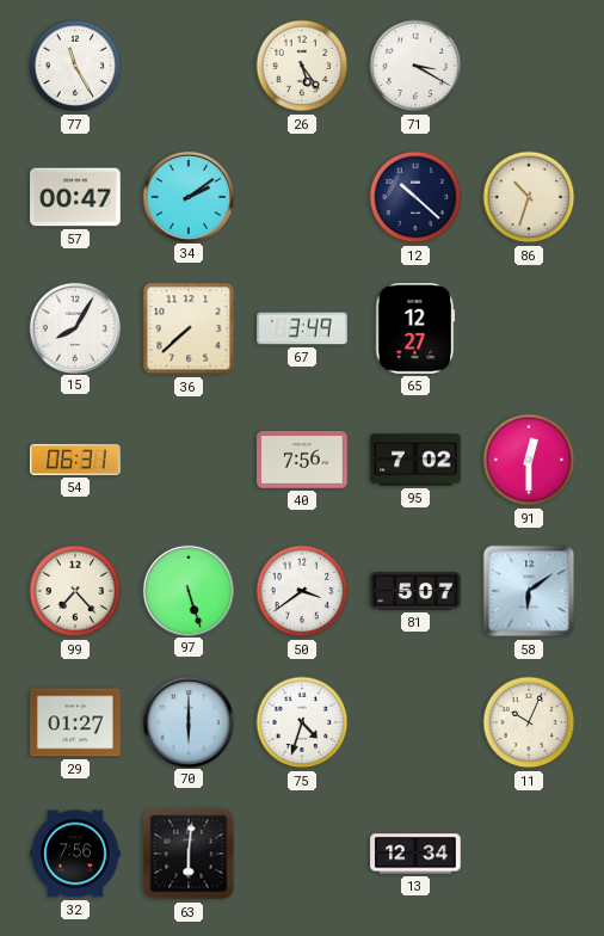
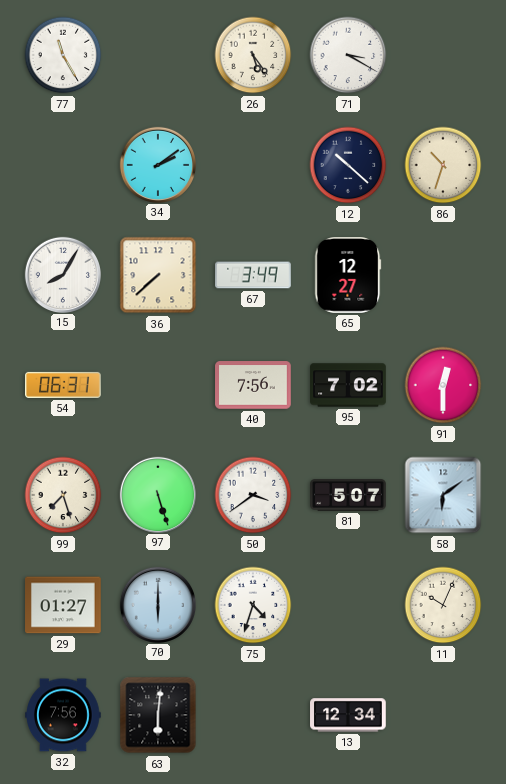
57: 00:47 -> none
99: 7:23 -> 7:27
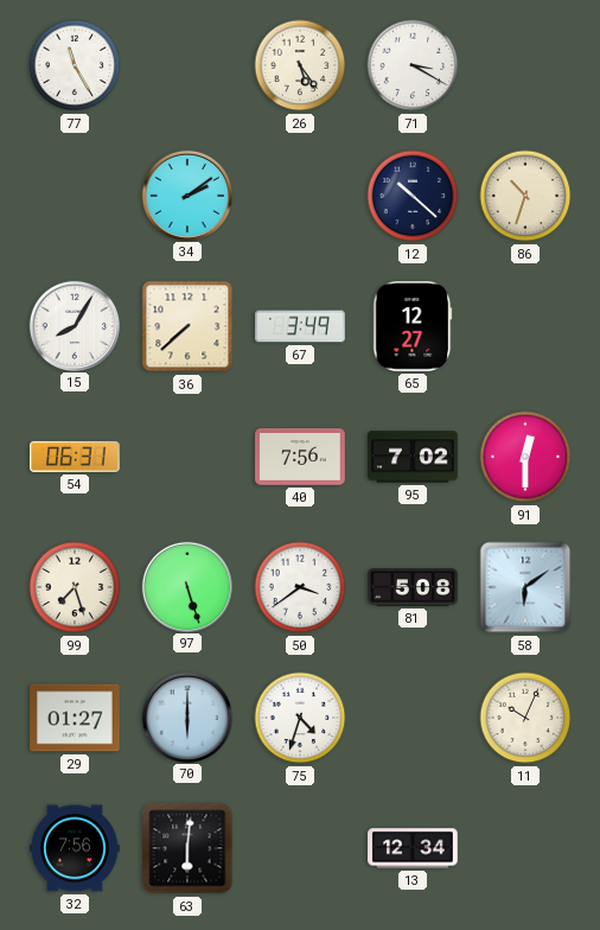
81: 5:07 -> 5:08
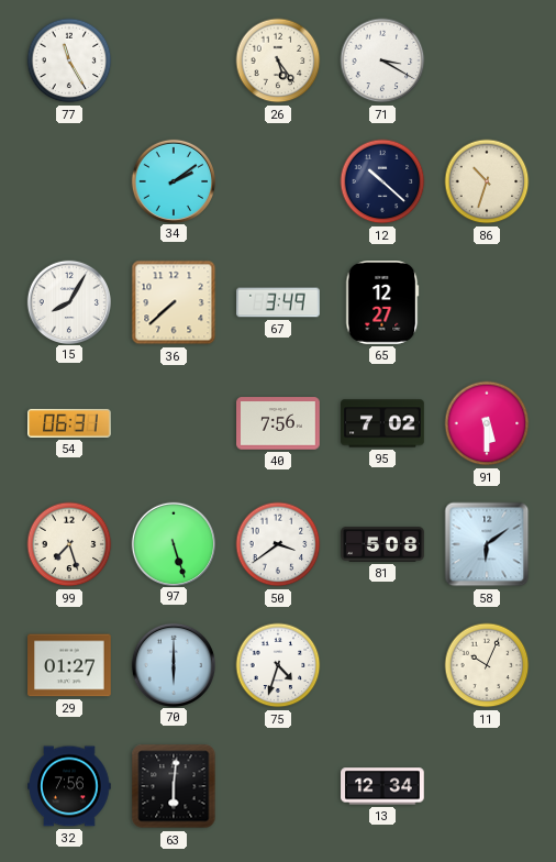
91: 12:30 -> 5:30
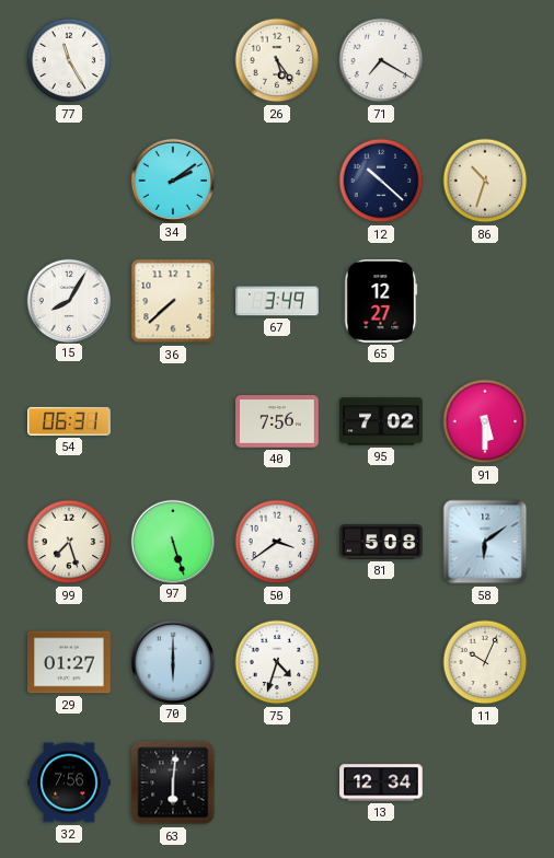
71: 3:20 -> 7:20
